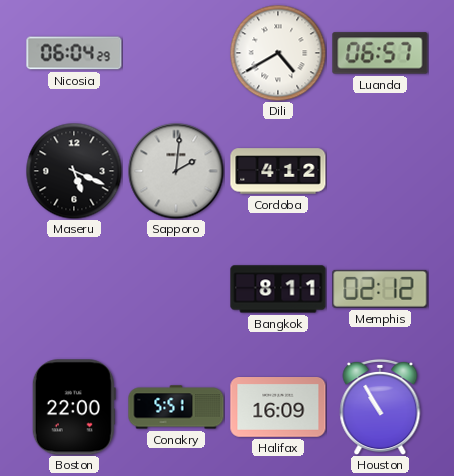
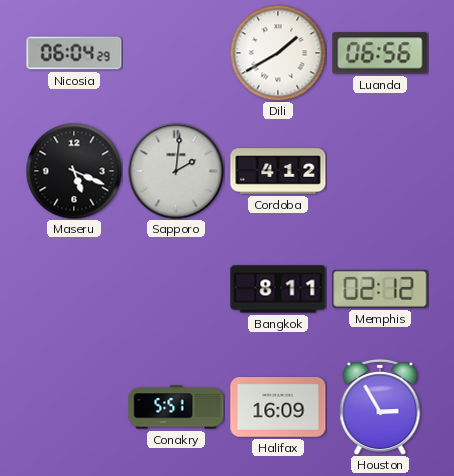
Dili: 4:40 -> 1:40
Luanda: 06:57 -> 06:56
Boston: 22:00 -> none
Houston: 10:55 -> 2:55
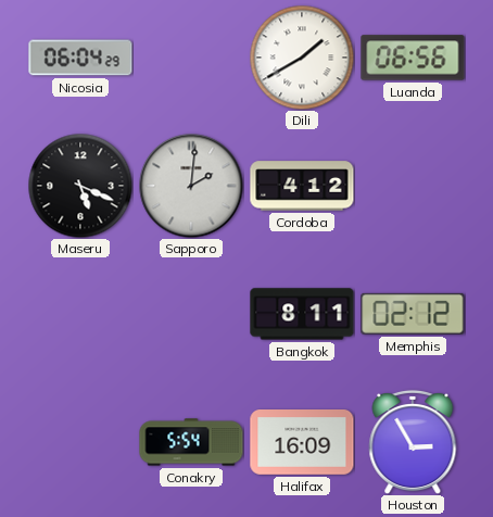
Conakry: 5:51 -> 5:54
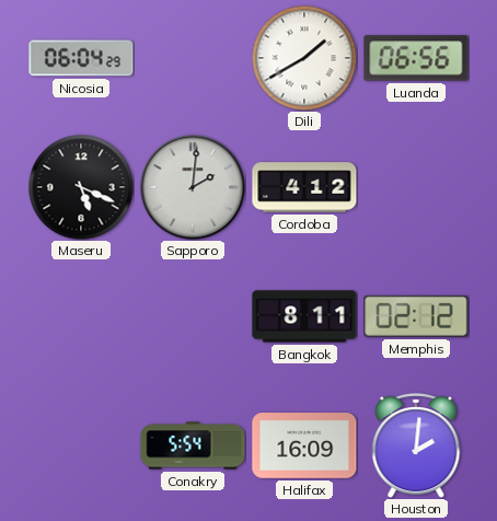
Houston: 2:55 -> 2:01
